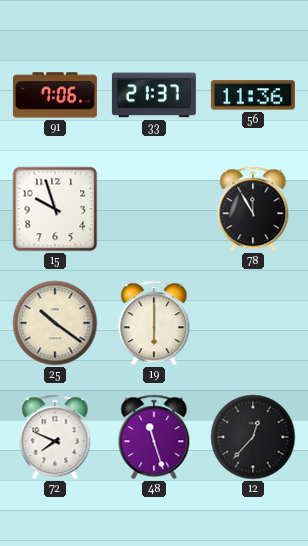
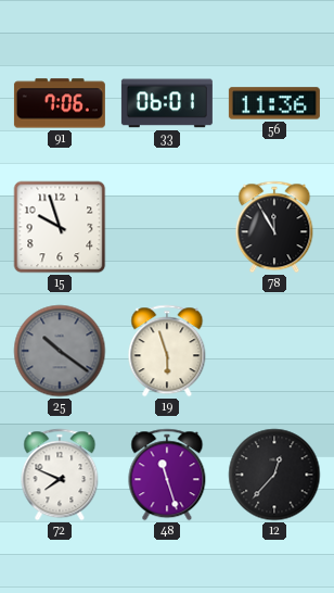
33: 21:37 -> 06:01
25 dial: cream -> grey
19: 6:00 -> 5:57
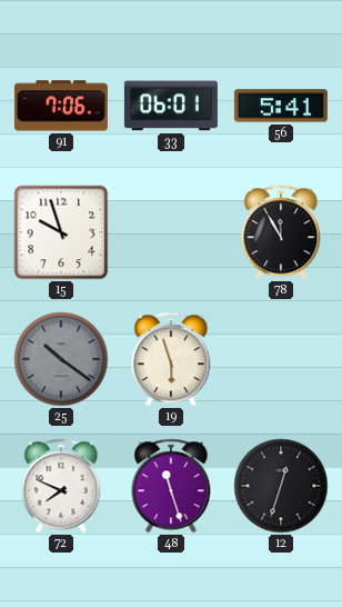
56: 11:36 -> 5:41
12: 12:37 -> 12:33
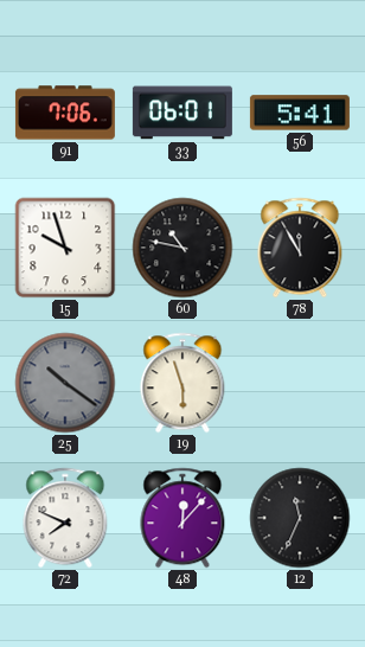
60: none -> 10:47
48: 11:27 -> 12:07
12: 12:33 -> 11:34
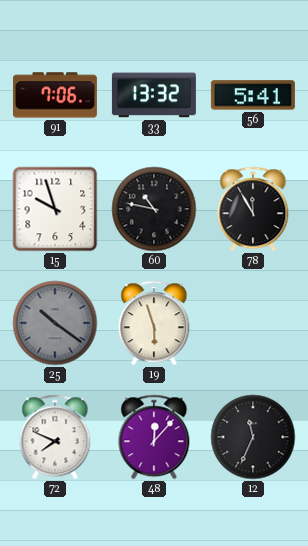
33: 06:01 -> 13:32
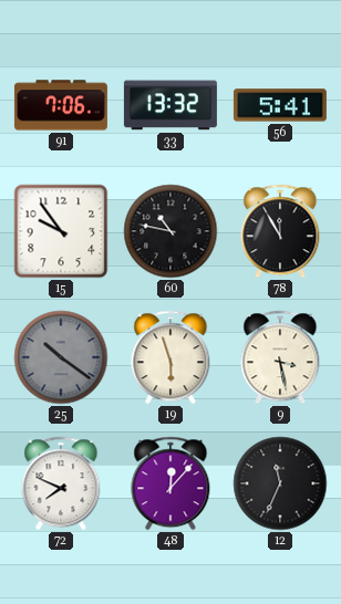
15: 9:57 -> 9:54
9: none -> 3:28
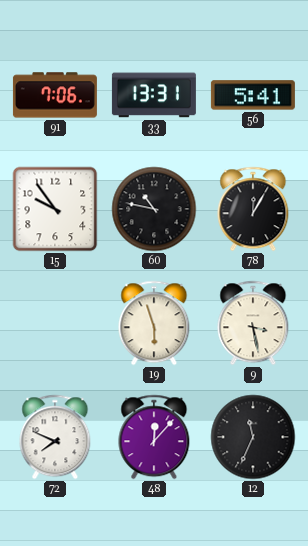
33: 13:32 -> 13:31
78: 11:55 -> 12:05
25: 10:21 -> none
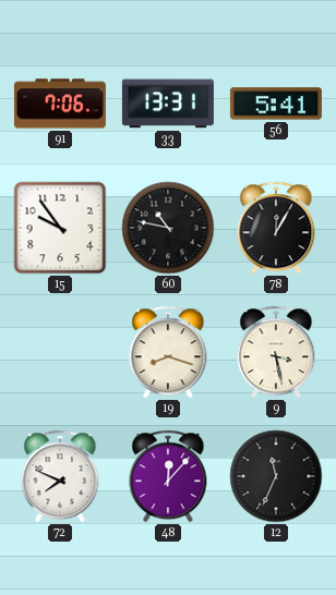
19: 5:57 -> 8:18
